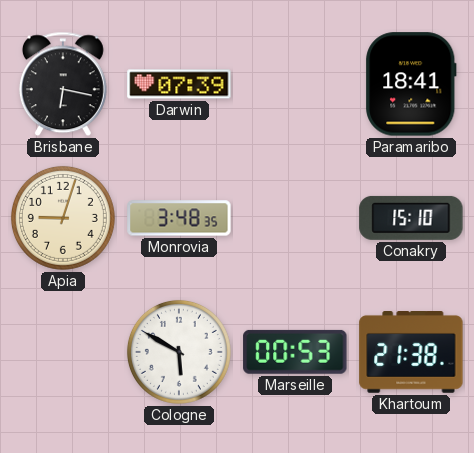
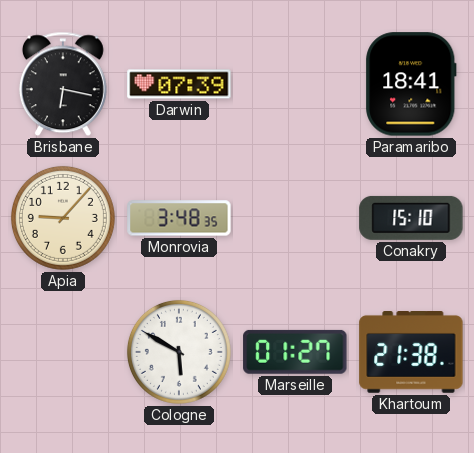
Apia: 9:03 -> 9:07
Marseille: 00:53 -> 01:27
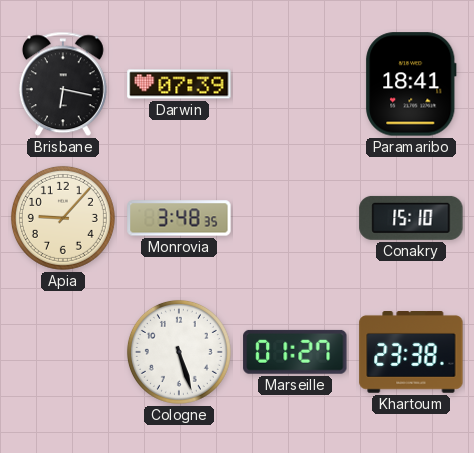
Cologne: 5:50 -> 5:27
Khartoum: 21:38 -> 23:38
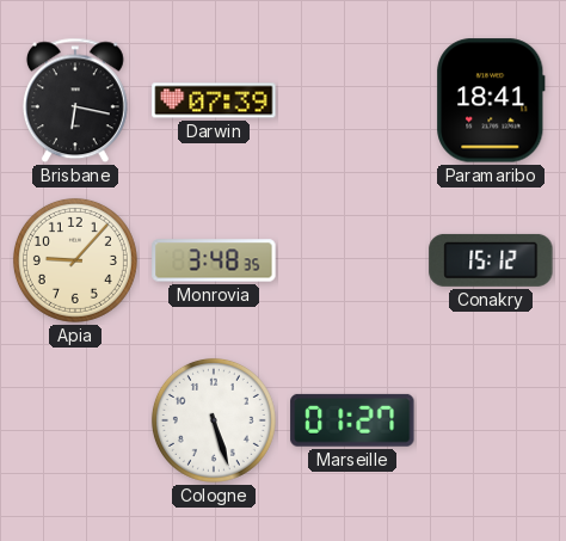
Conakry: 15:10 -> 15:12
Khartoum: 23:38 -> none
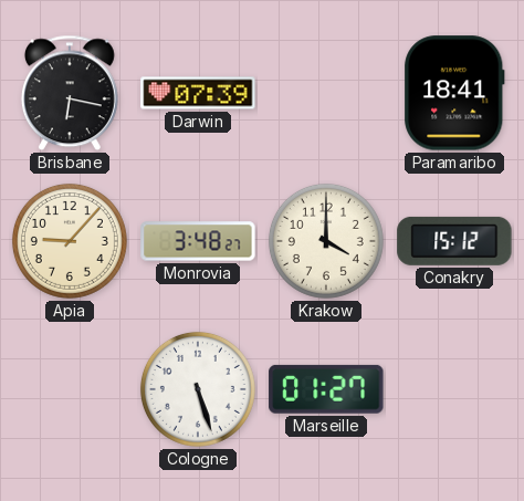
Monrovia: 3:48:35 -> 3:48:27
Krakow: none -> 4:00
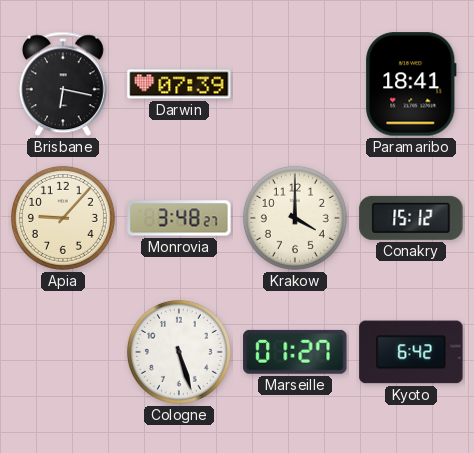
Kyoto: none -> 6:42
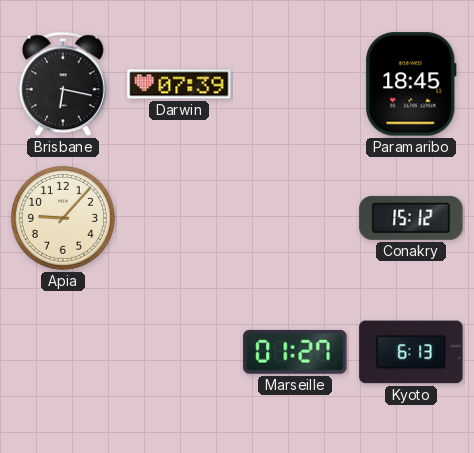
Paramaribo: 18:41 -> 18:45
Monrovia: 3:48 -> none
Krakow: 4:00 -> none
Cologne: 5:27 -> none
Kyoto: 6:42 -> 6:13
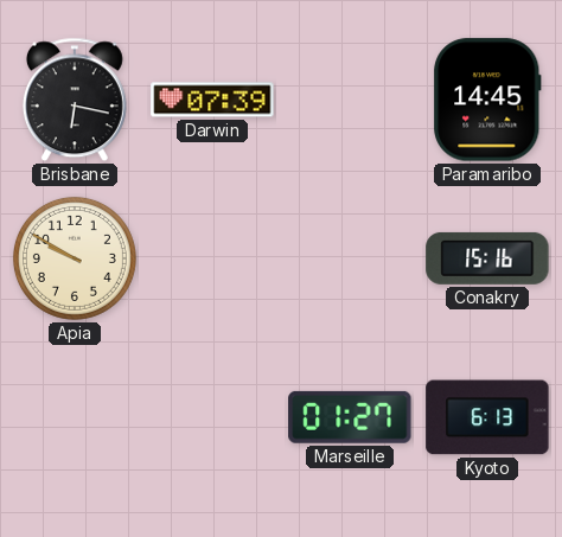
Paramaribo: 18:45 -> 14:45
Apia: 9:07 -> 9:50
Conakry: 15:12 -> 15:16
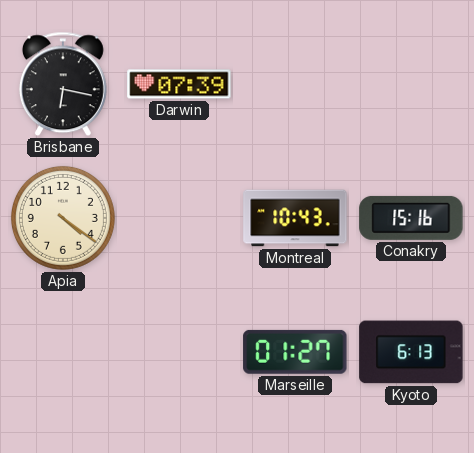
Paramaribo: 14:45 -> none
Apia: 9:50 -> 4:21
Montreal: none -> 10:43
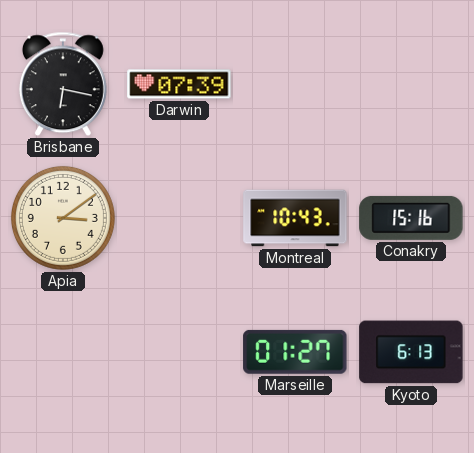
Apia: 4:21 -> 3:09
